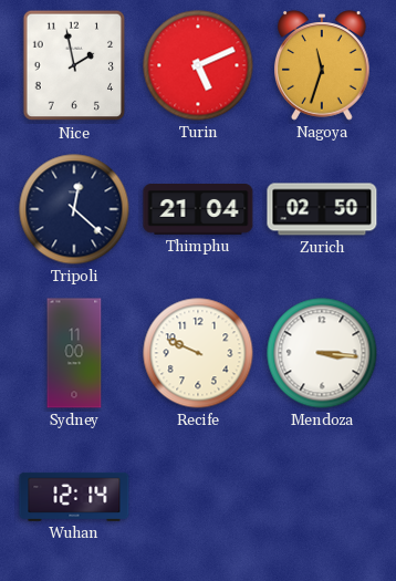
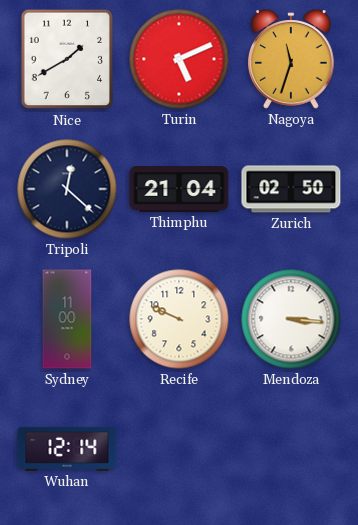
Nice: 1:58 -> 1:40
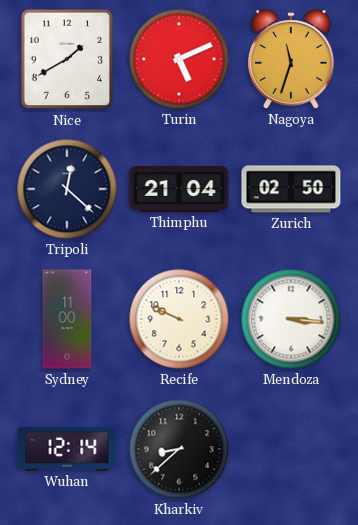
Kharkiv: none -> 8:38
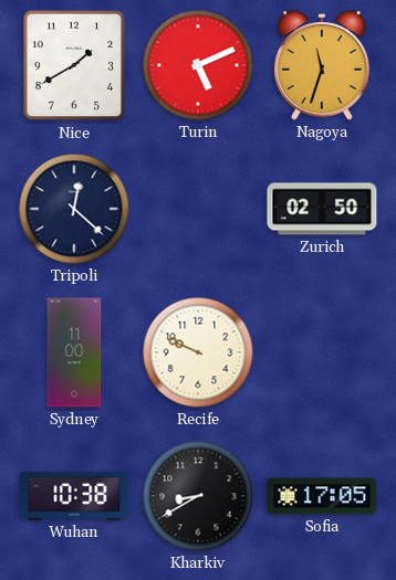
Thimphu: 21:04 -> none
Mendoza: 3:16 -> none
Wuhan: 12:14 -> 10:38
Kharkiv: 8:38 -> 8:40
Sofia: none -> 17:05
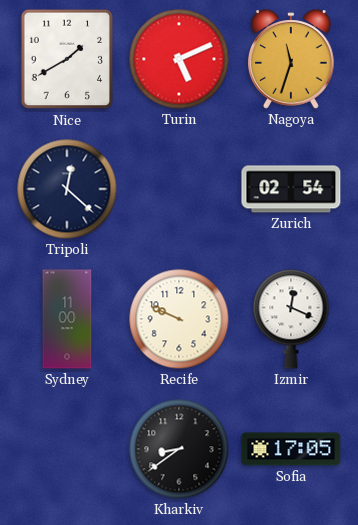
Zurich: 02:50 -> 02:54
Izmir: none -> 12:19
Wuhan: 10:38 -> none
Kharkiv: 8:40 -> 8:39
